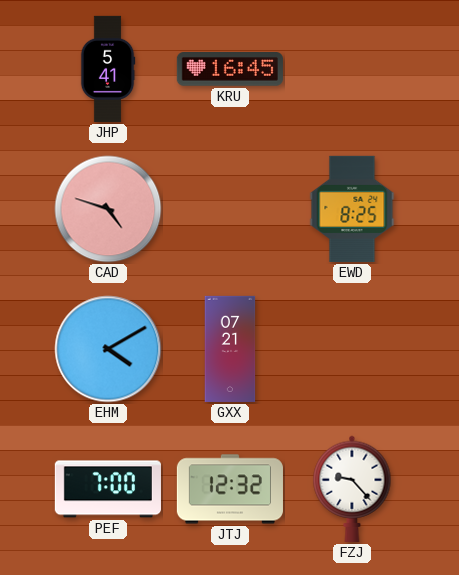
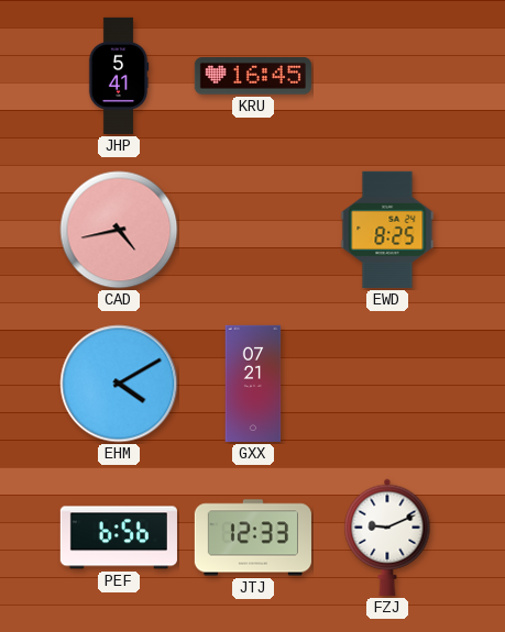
CAD: 4:48 -> 4:43
PEF: 7:00 -> 6:56
JTJ: 12:32 -> 12:33
FZJ: 9:23 -> 9:11
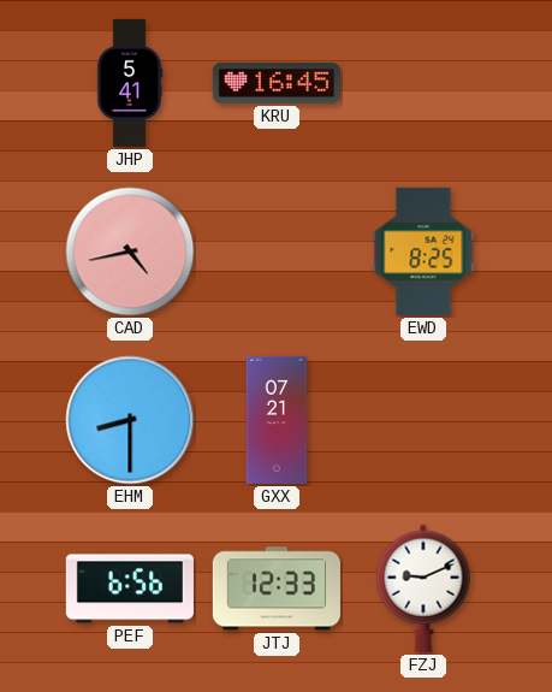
EHM: 4:10 -> 8:30
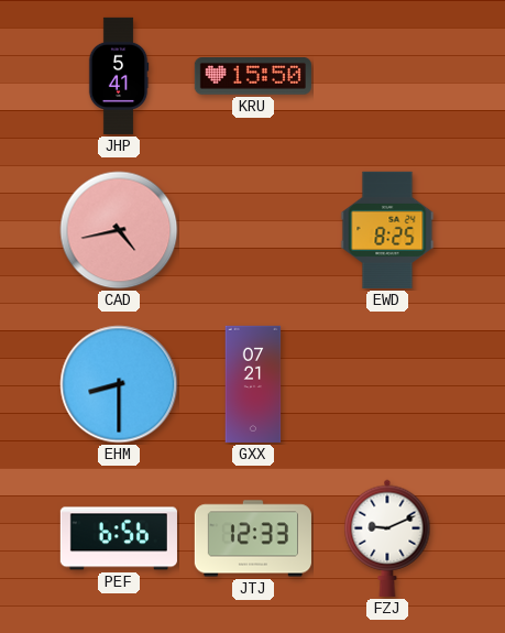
KRU: 16:45 -> 15:50
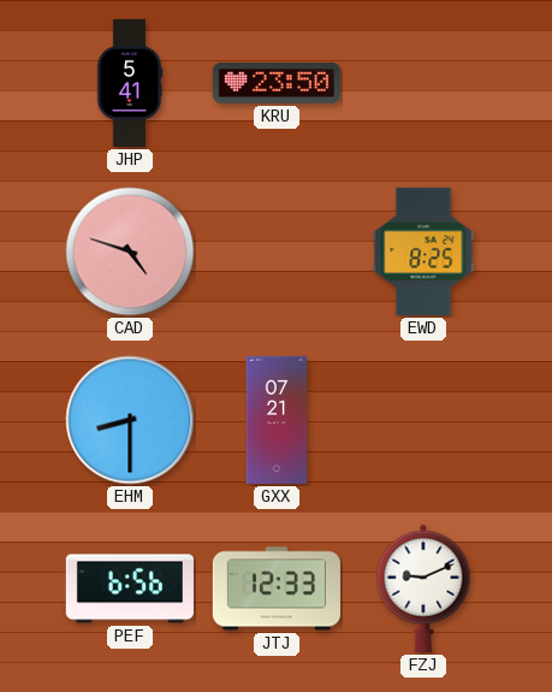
KRU: 15:50 -> 23:50
CAD: 4:43 -> 4:48
